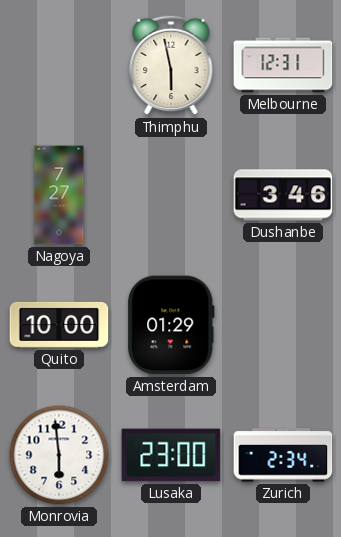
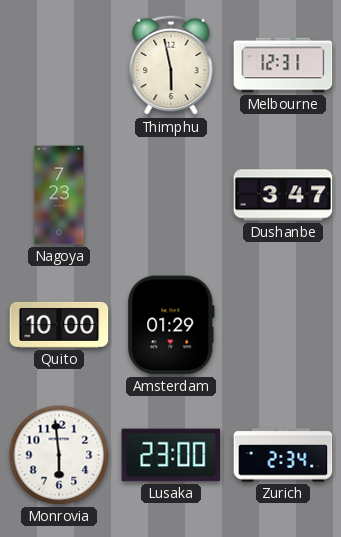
Nagoya: 7:27 -> 7:23
Dushanbe: 3:46 -> 3:47
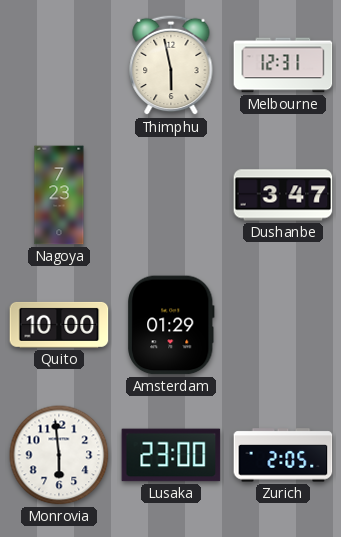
Zurich: 2:34 -> 2:05
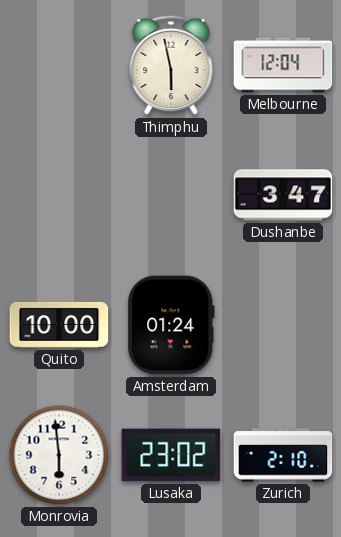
Melbourne: 12:31 -> 12:04
Nagoya: 7:23 -> none
Amsterdam: 01:29 -> 01:24
Lusaka: 23:00 -> 23:02
Zurich: 2:05 -> 2:10
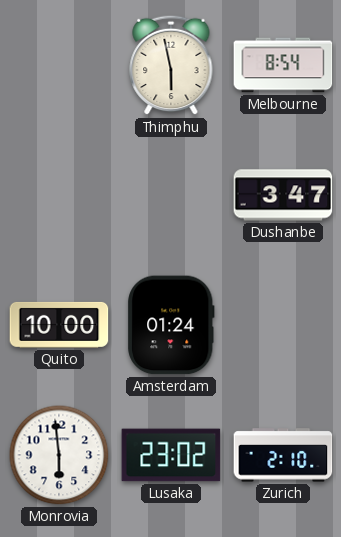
Melbourne: 12:04 -> 8:54
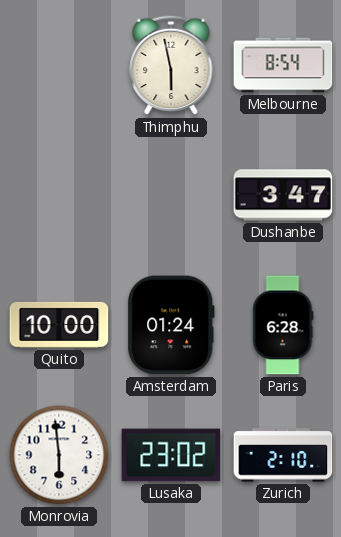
Paris: none -> 6:28
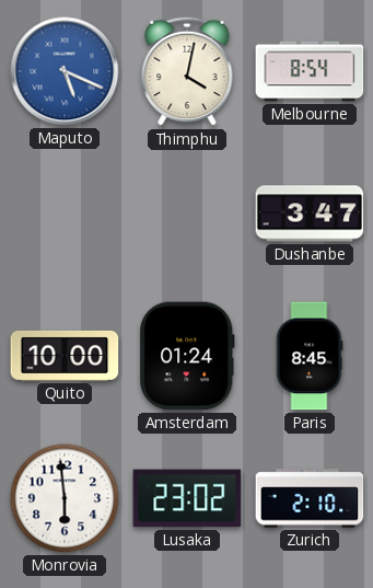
Maputo: none -> 5:19
Thimphu: 5:58 -> 4:02
Paris: 6:28 -> 8:45
